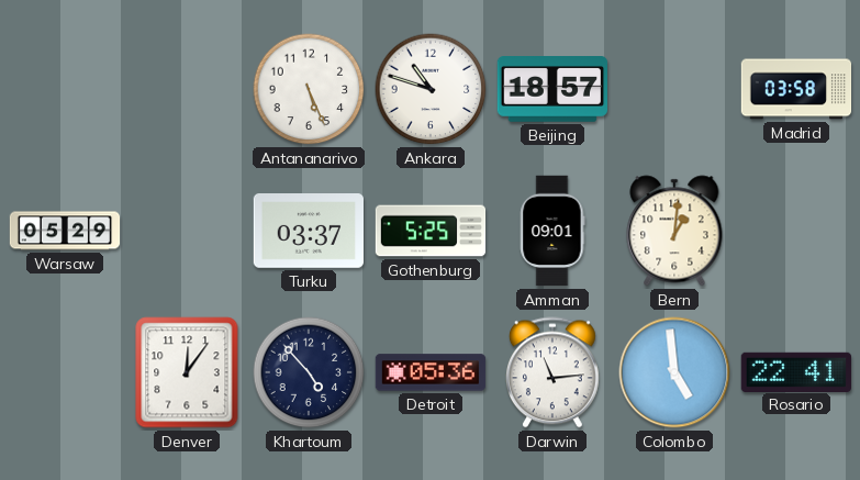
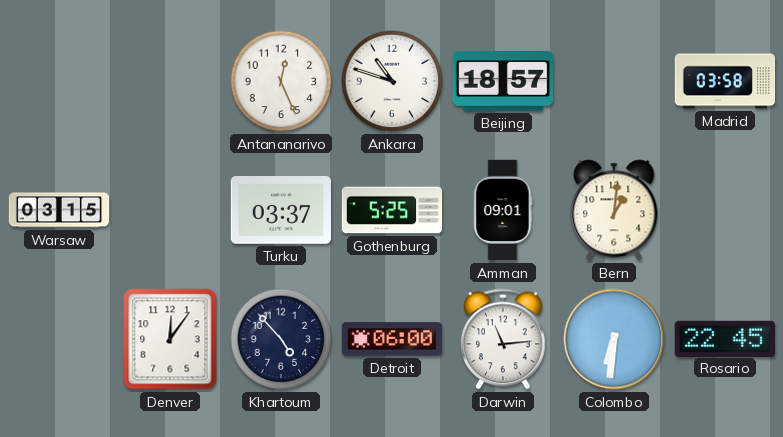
Antananarivo: 5:26 -> 12:26
Warsaw: 05:29 -> 03:15
Detroit: 05:36 -> 06:00
Colombo: 4:59 -> 6:31
Rosario: 22:41 -> 22:45
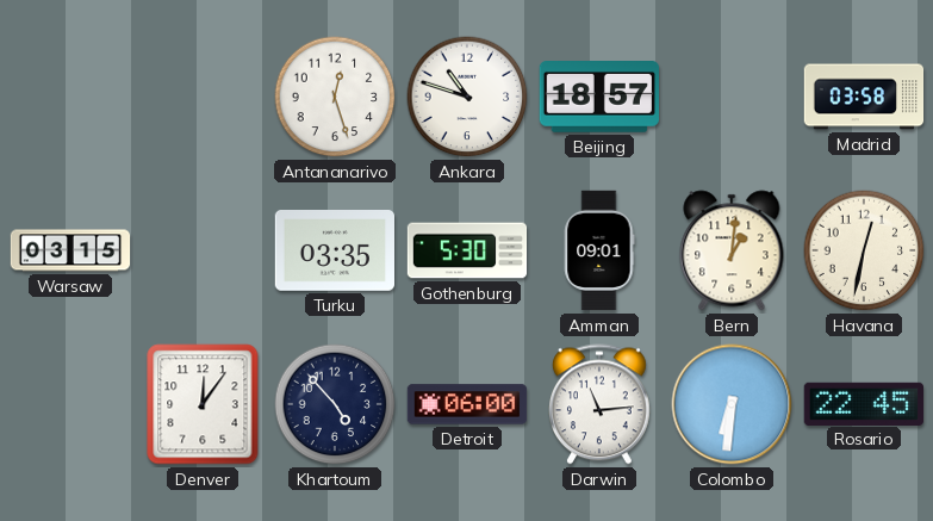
Antananarivo: 12:26 -> 12:27
Turku: 03:37 -> 03:35
Gothenburg: 5:25 -> 5:30
Havana: none -> 12:32
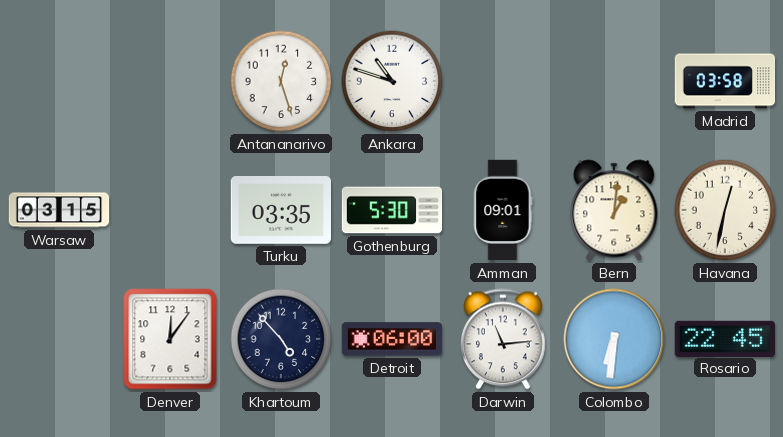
Beijing: 18:57 -> none
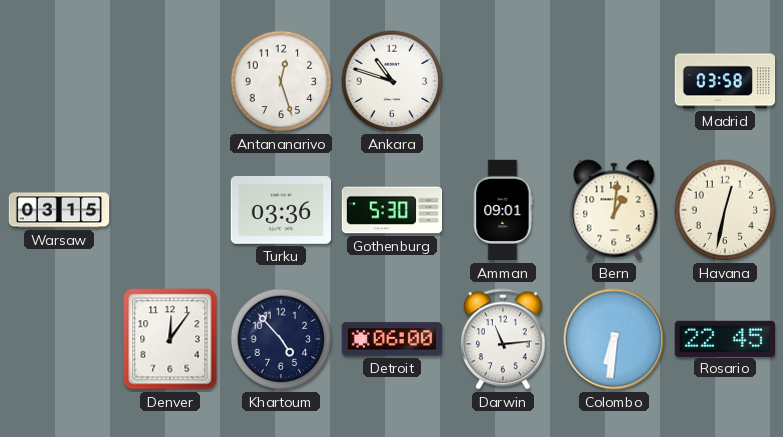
Turku: 03:35 -> 03:36
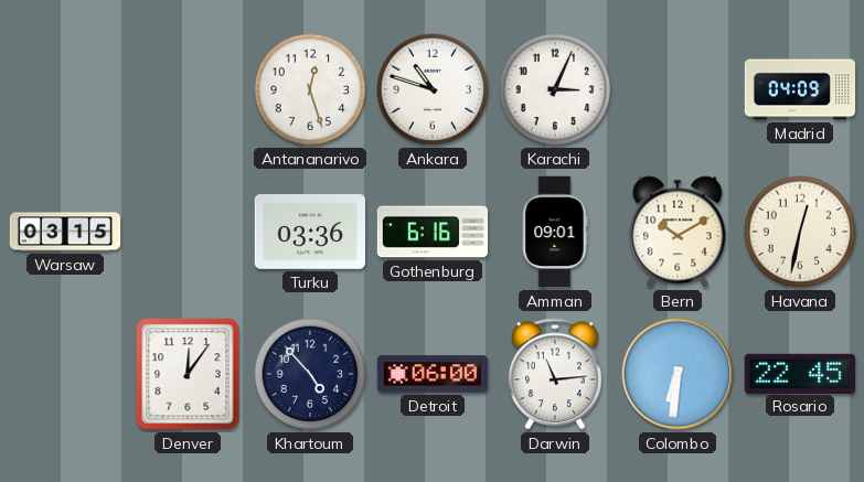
Karachi: none -> 3:04
Madrid: 03:58 -> 04:09
Gothenburg: 5:30 -> 6:16
Bern: 1:01 -> 10:10
